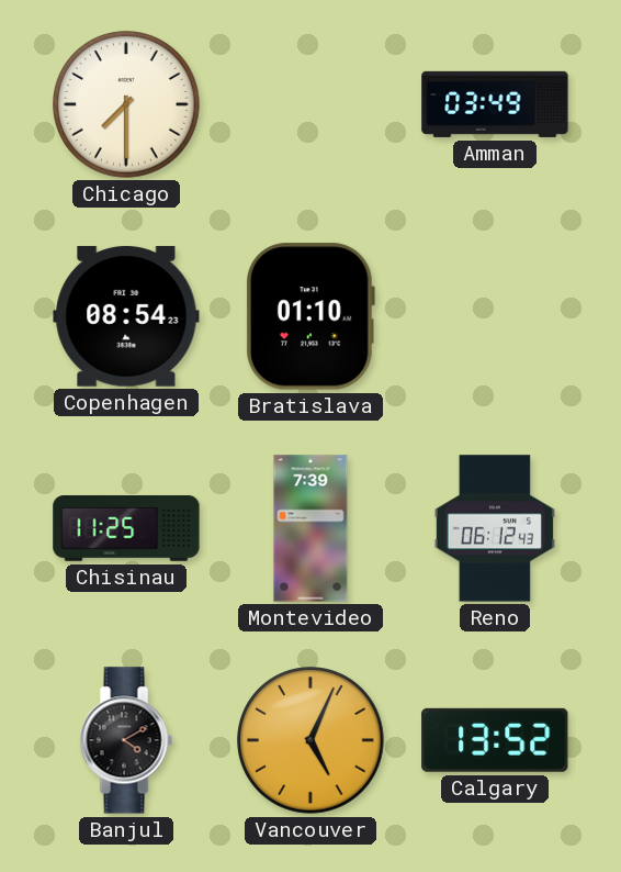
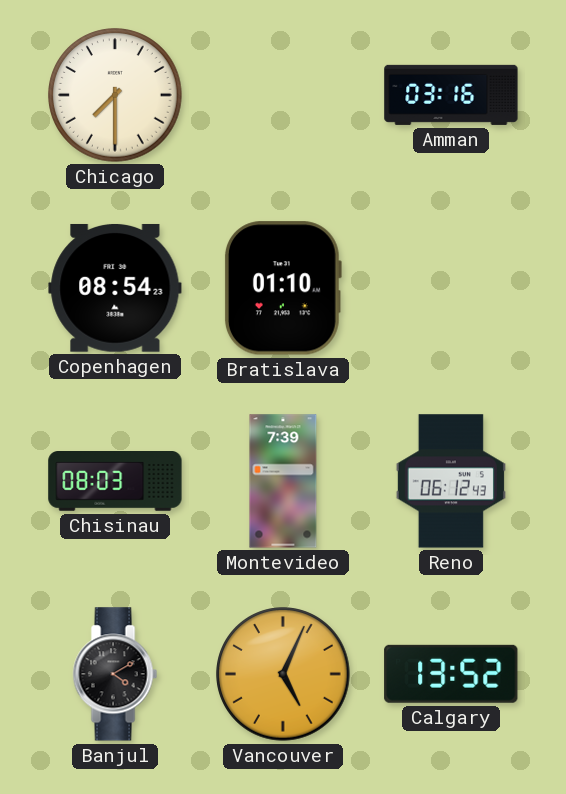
Amman: 03:49 -> 03:16
Chisinau: 11:25 -> 08:03
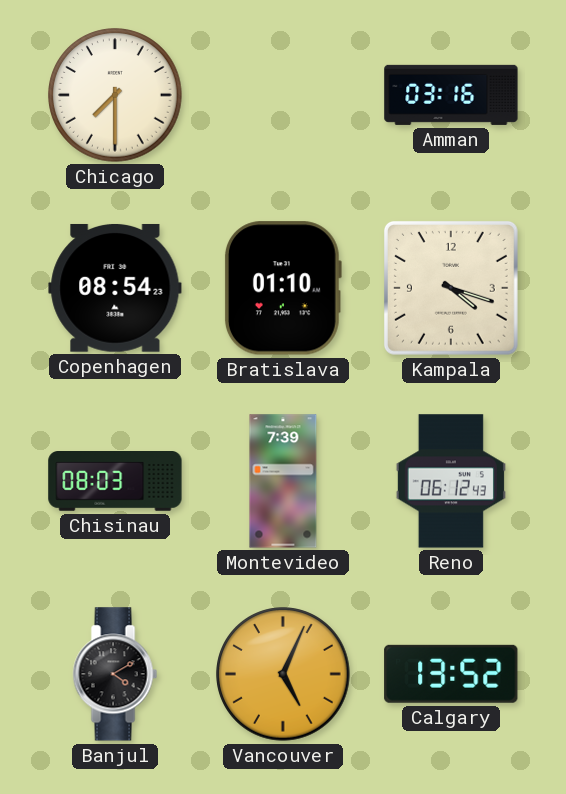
Kampala: none -> 4:18
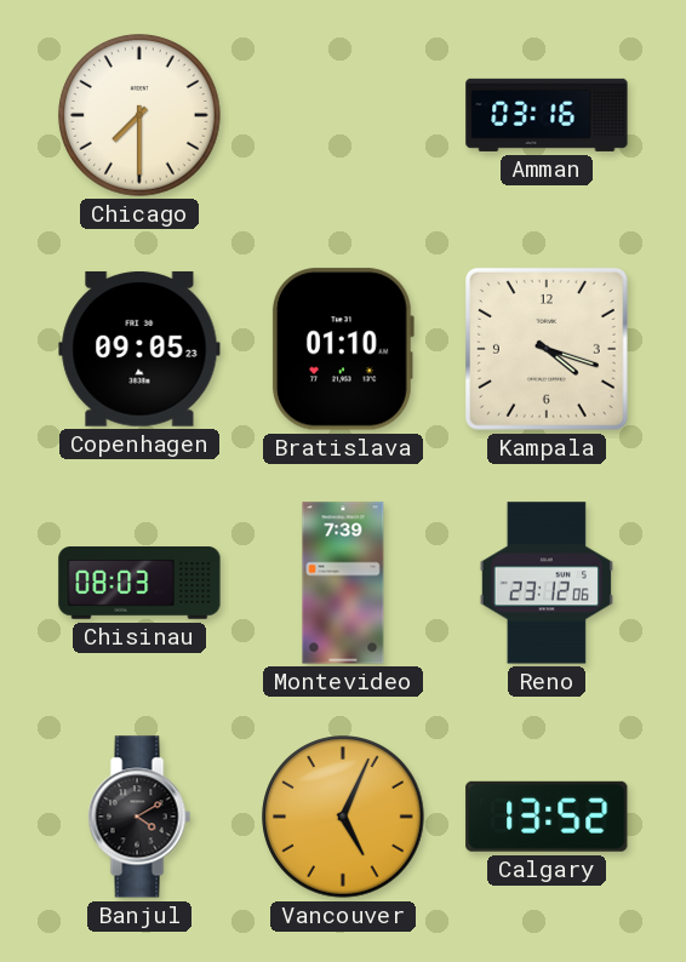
Copenhagen: 08:54 -> 09:05
Reno: 06:12 -> 23:12
